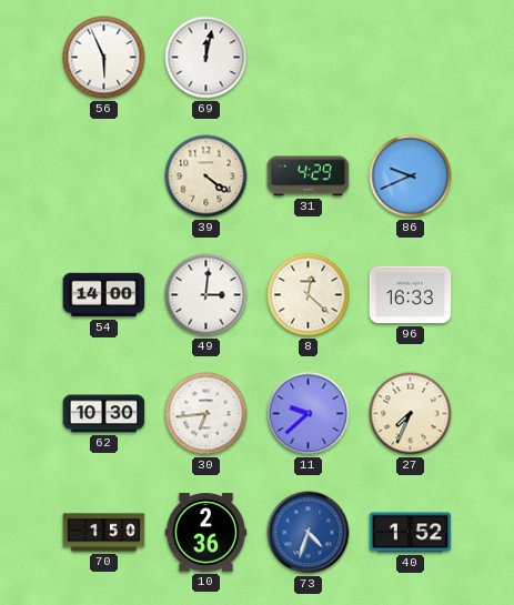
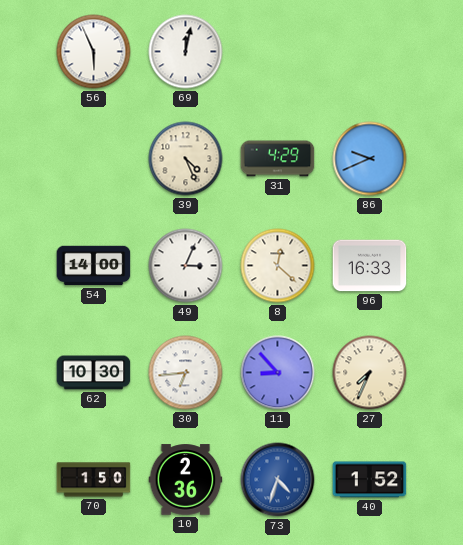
39: 4:21 -> 4:26
49: 3:01 -> 3:04
11: 9:38 -> 8:53
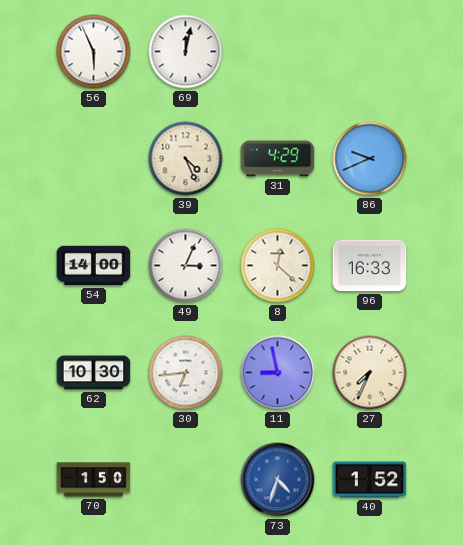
11: 8:53 -> 8:58
10: 2:36 -> none
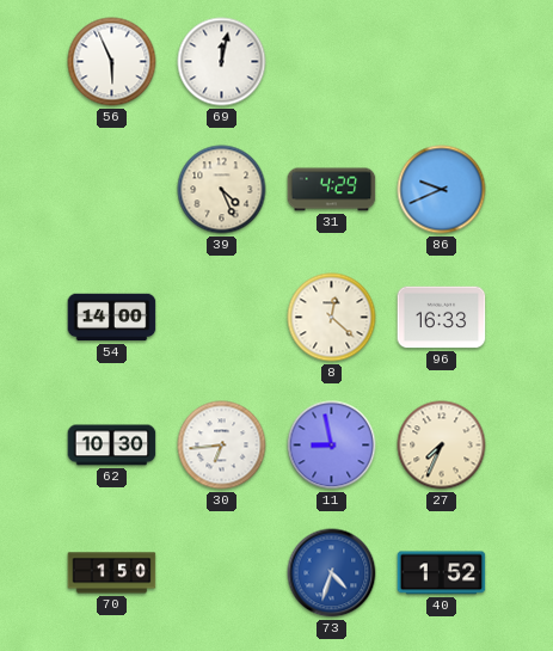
49: 3:04 -> none
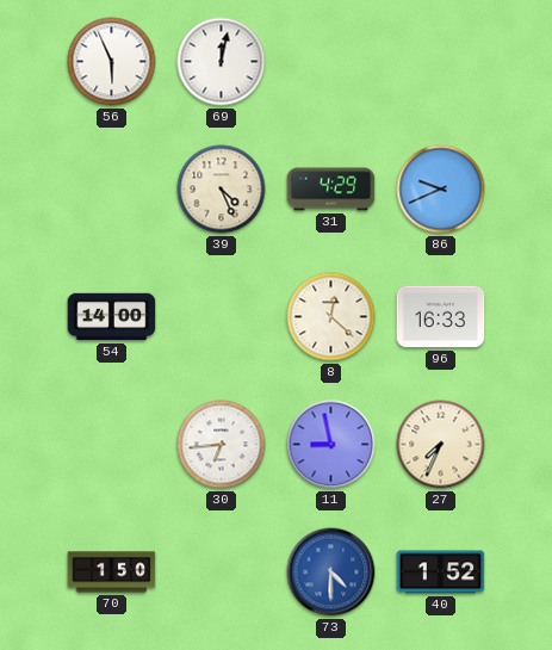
62: 10:30 -> none
73: 4:33 -> 4:30
